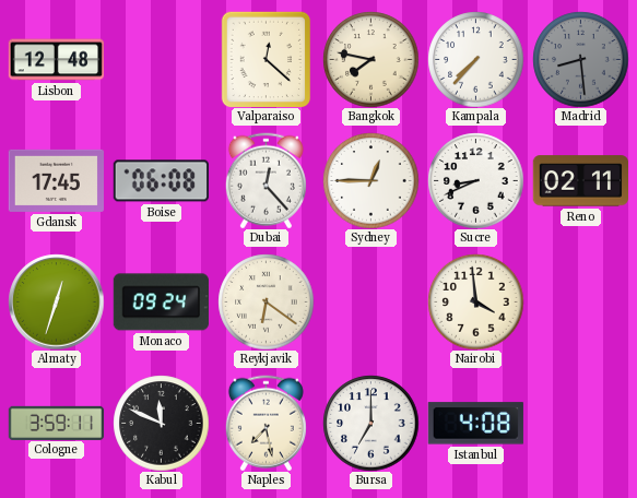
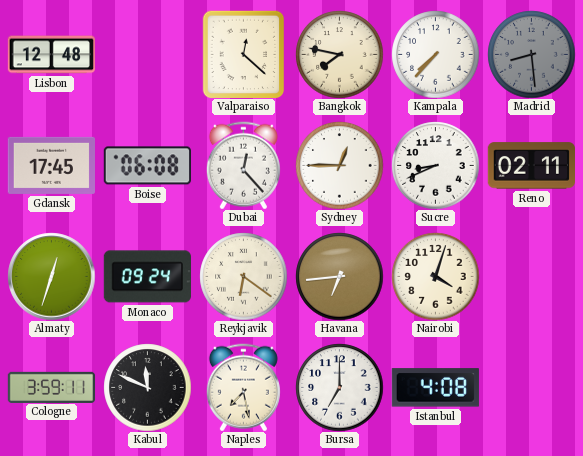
Havana: none -> 6:44
Nairobi: 3:59 -> 4:03
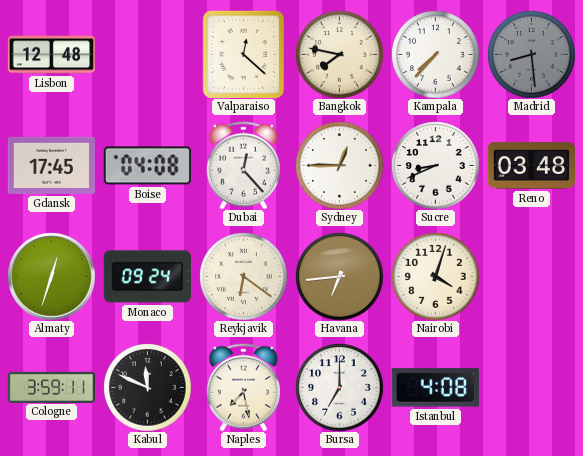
Boise: 06:08 -> 04:08
Reno: 02:11 -> 03:48
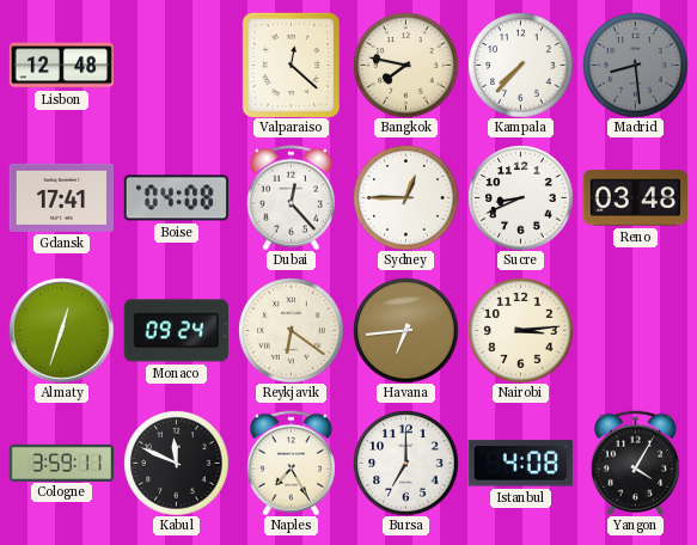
Gdansk: 17:45 -> 17:41
Nairobi: 4:03 -> 3:14
Naples: 7:28 -> 7:25
Yangon: none -> 4:05
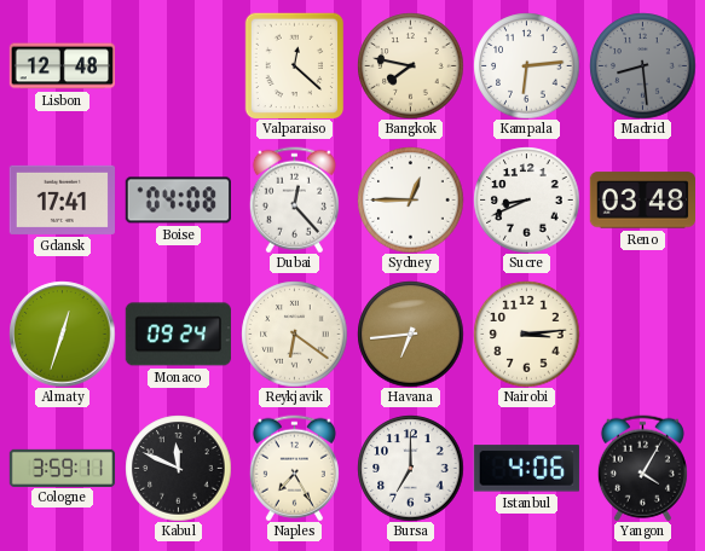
Kampala: 7:37 -> 6:14
Istanbul: 4:08 -> 4:06
